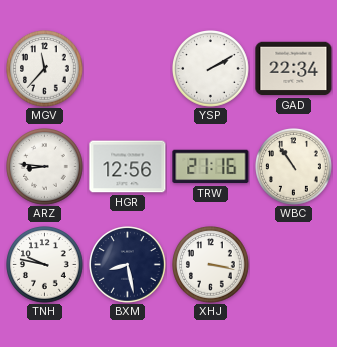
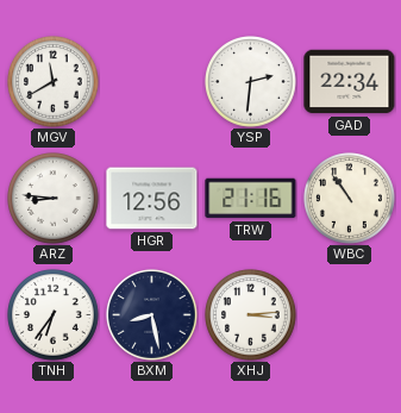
MGV: 11:37 -> 11:40
YSP: 2:10 -> 2:31
TNH: 9:47 -> 6:36
XHJ: 3:17 -> 3:14
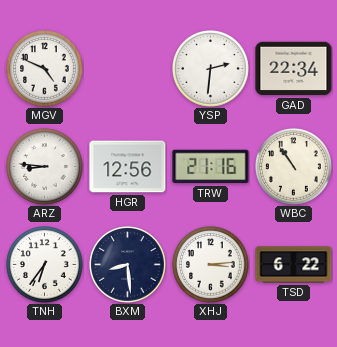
MGV: 11:40 -> 4:49
BXM: 8:28 -> 8:29
TSD: none -> 6:22
